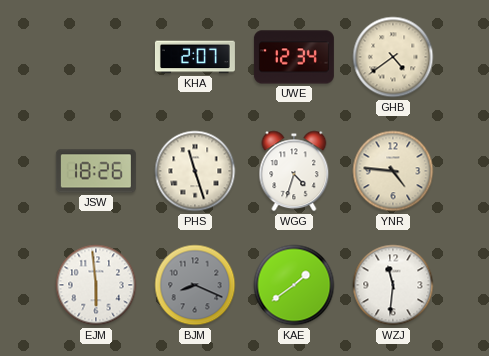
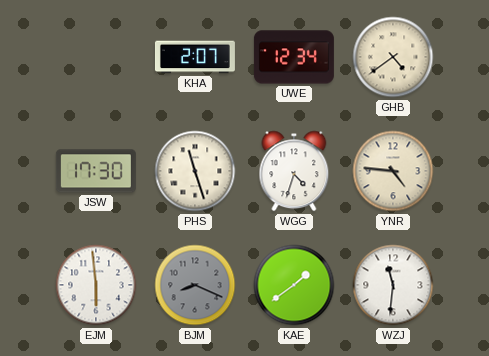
JSW: 18:26 -> 17:30
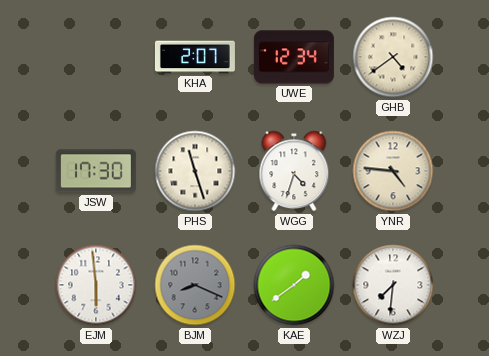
WZJ: 11:31 -> 7:31
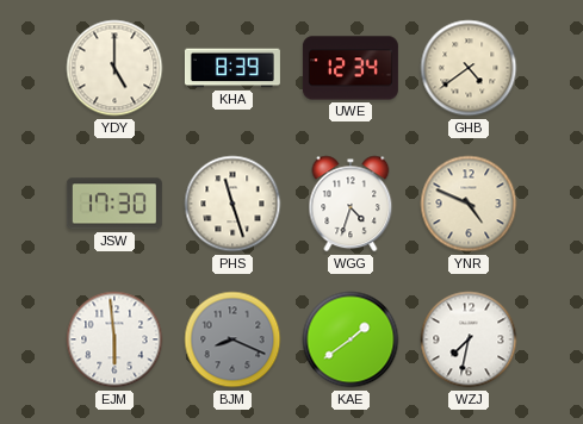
YDY: none -> 5:00
KHA: 2:07 -> 8:39
YNR: 4:46 -> 4:49
WZJ: 7:31 -> 7:32
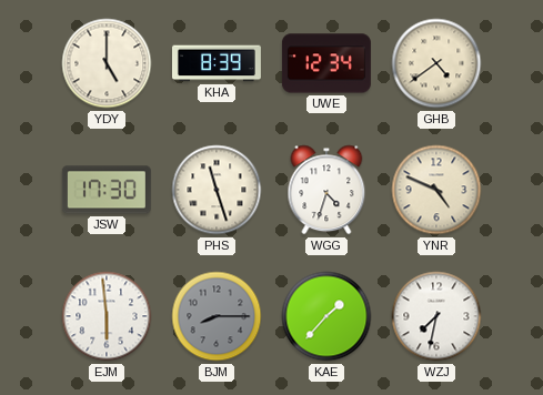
BJM: 8:19 -> 8:15
KAE: 1:39 -> 1:37
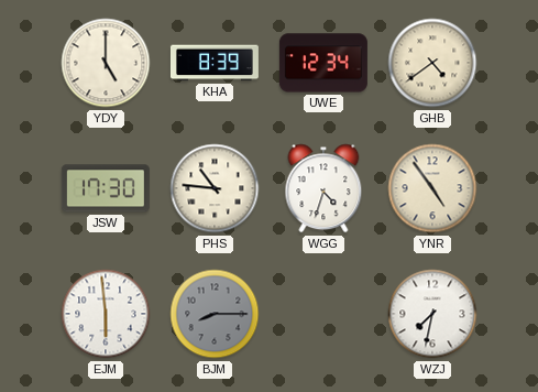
PHS: 11:27 -> 10:46
YNR: 4:49 -> 4:54
KAE: 1:37 -> none
